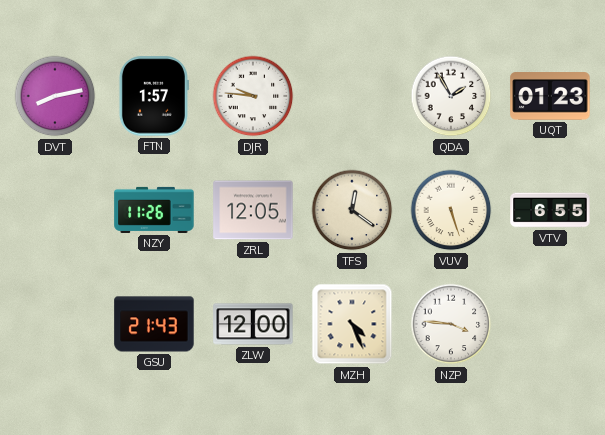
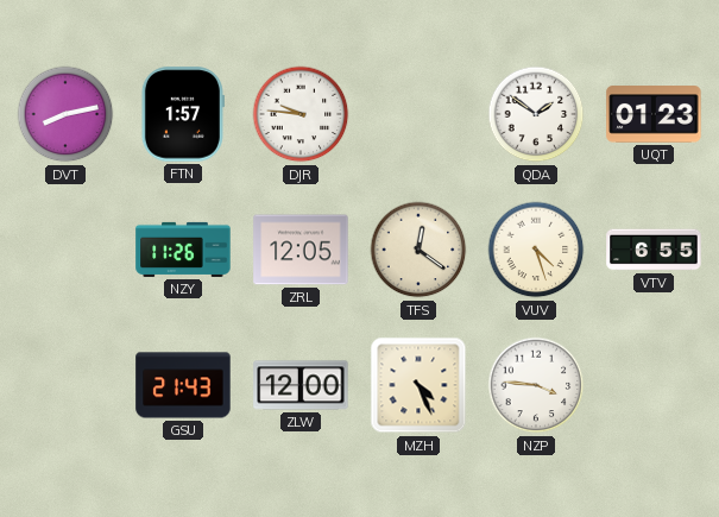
QDA: 1:55 -> 1:51
VUV: 5:27 -> 4:27
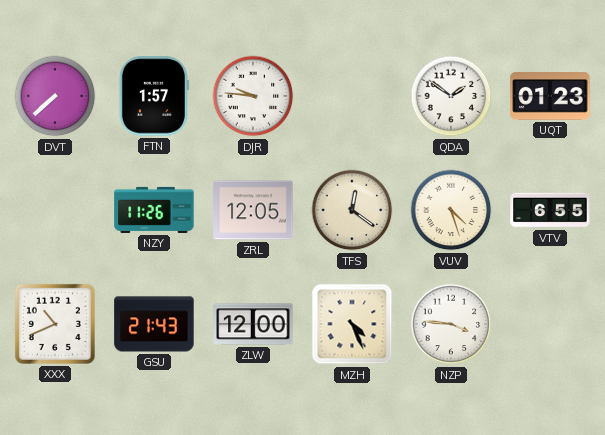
DVT: 8:13 -> 7:38
XXX: none -> 10:41
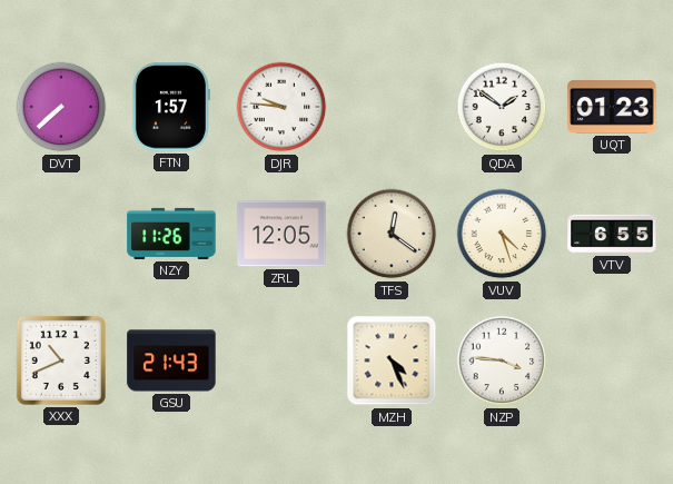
ZLW: 12:00 -> none
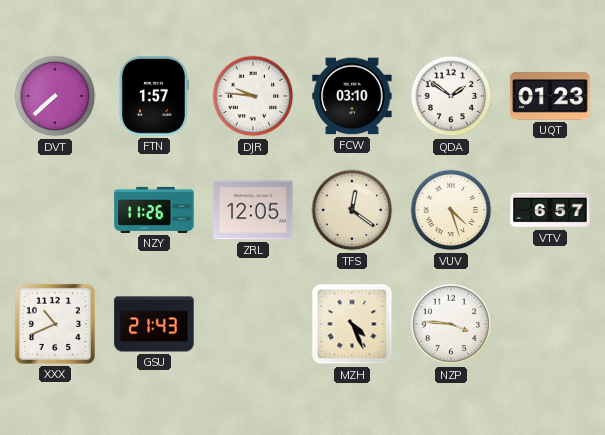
FCW: none -> 03:10
VTV: 6:55 -> 6:57
